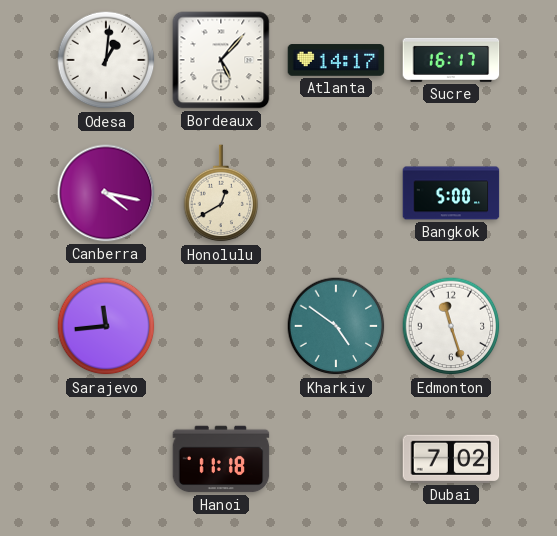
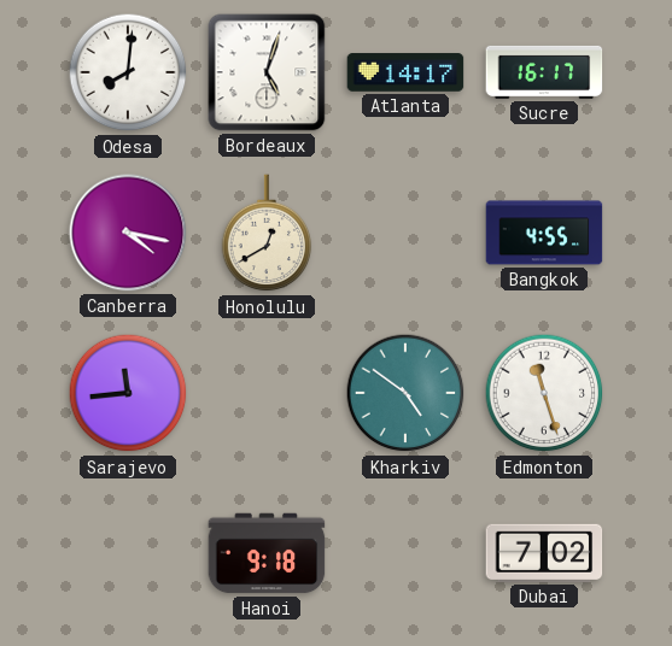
Odesa: 1:01 -> 8:01
Bordeaux: 5:07 -> 5:03
Bangkok: 5:00 -> 4:55
Hanoi: 11:18 -> 9:18
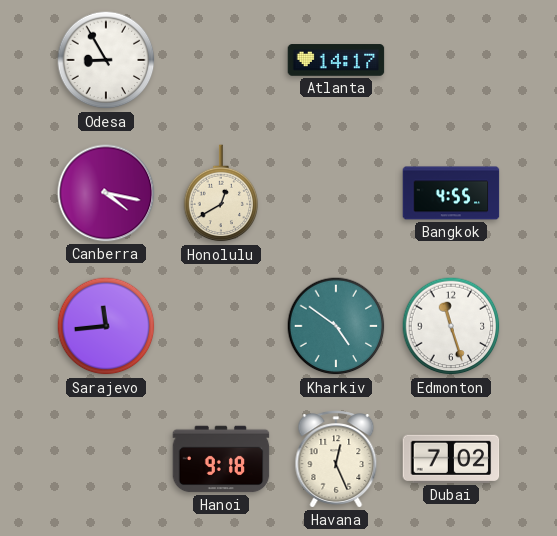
Odesa: 8:01 -> 8:55
Bordeaux: 5:03 -> none
Sucre: 16:17 -> none
Havana: none -> 12:26
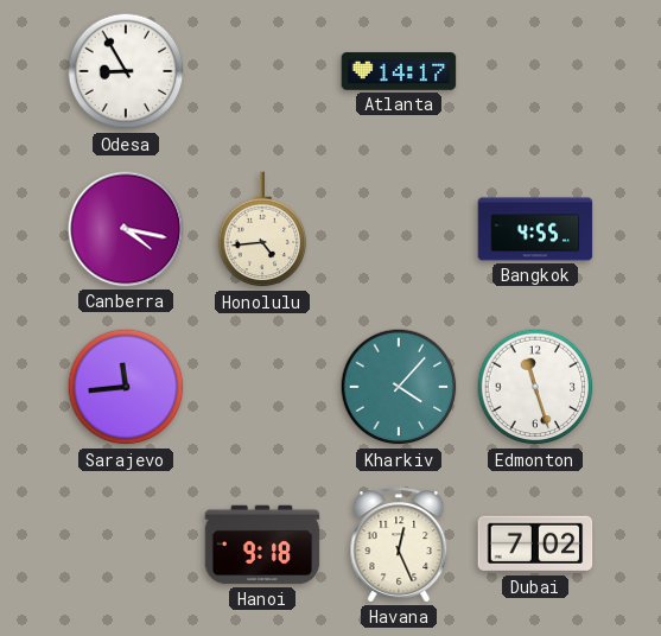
Honolulu: 12:40 -> 4:44
Kharkiv: 4:51 -> 4:07
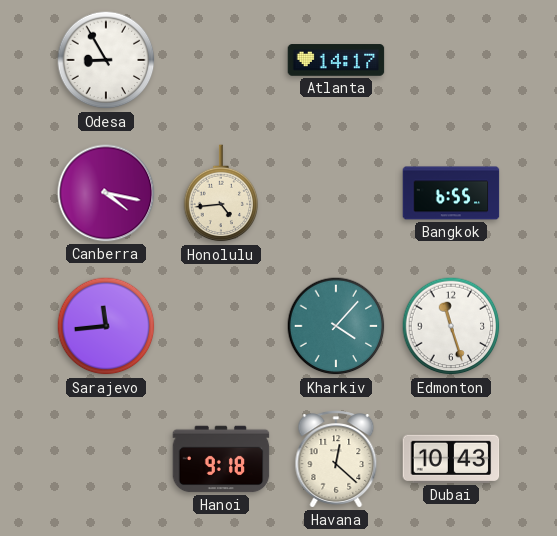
Bangkok: 4:55 -> 6:55
Havana: 12:26 -> 12:22
Dubai: 7:02 -> 10:43
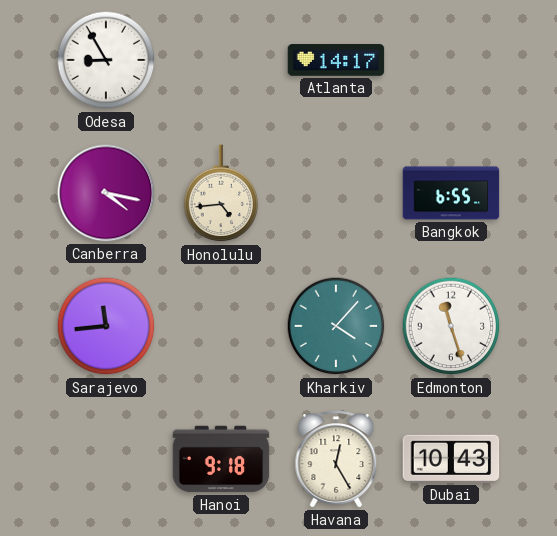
Havana: 12:22 -> 12:25
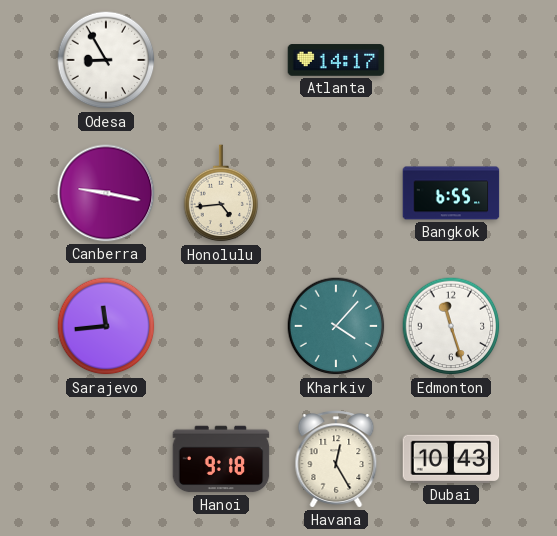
Canberra: 4:17 -> 9:17
